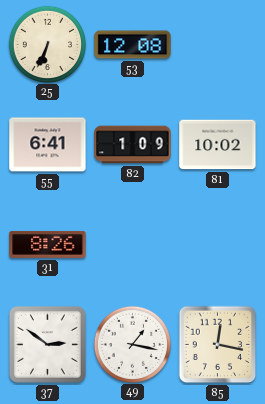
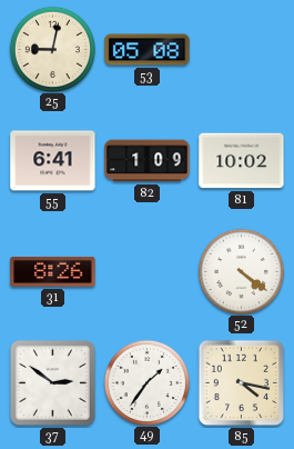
25: 6:34 -> 9:02
53: 12:08 -> 05:08
52: none -> 4:21
49: 1:17 -> 1:36
85: 12:17 -> 4:17
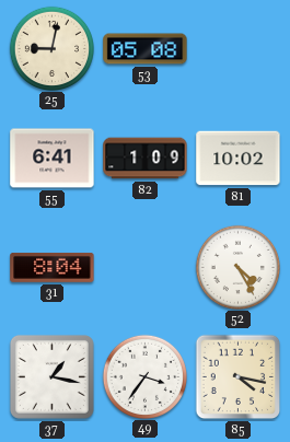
31: 8:26 -> 8:04
52: 4:21 -> 4:25
37: 2:51 -> 1:17
49: 1:36 -> 3:36
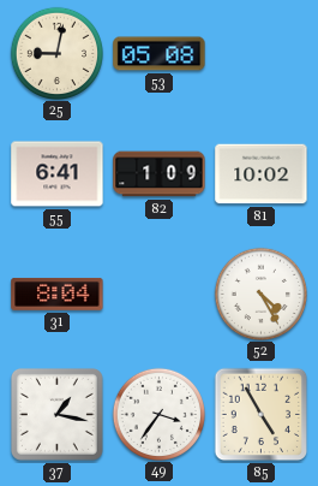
85: 4:17 -> 4:55
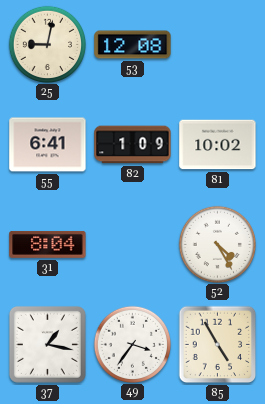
53: 05:08 -> 12:08
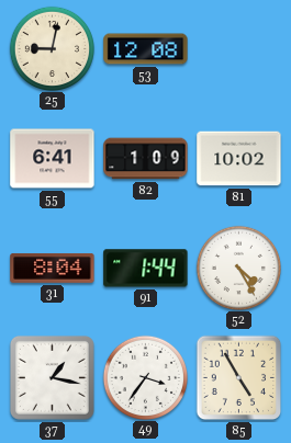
91: none -> 1:44
